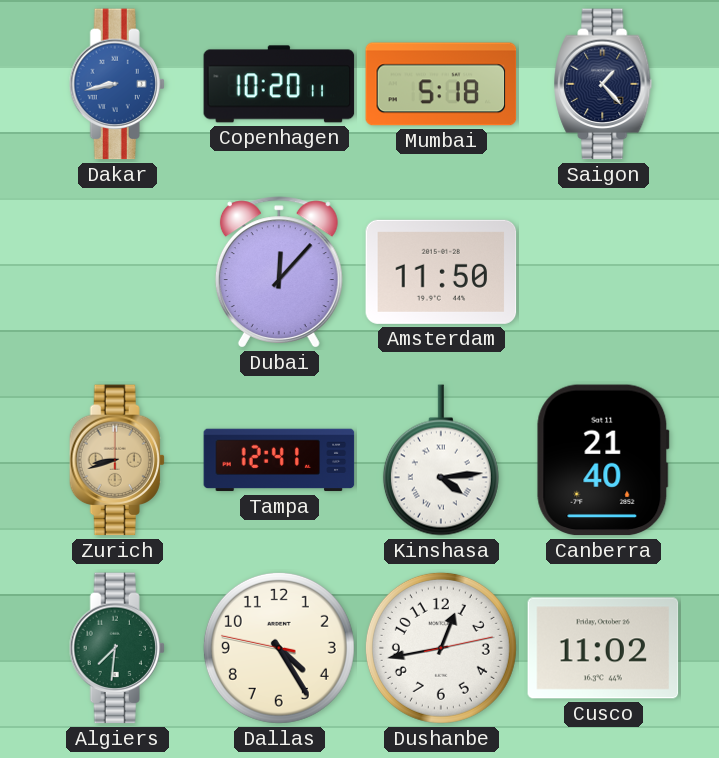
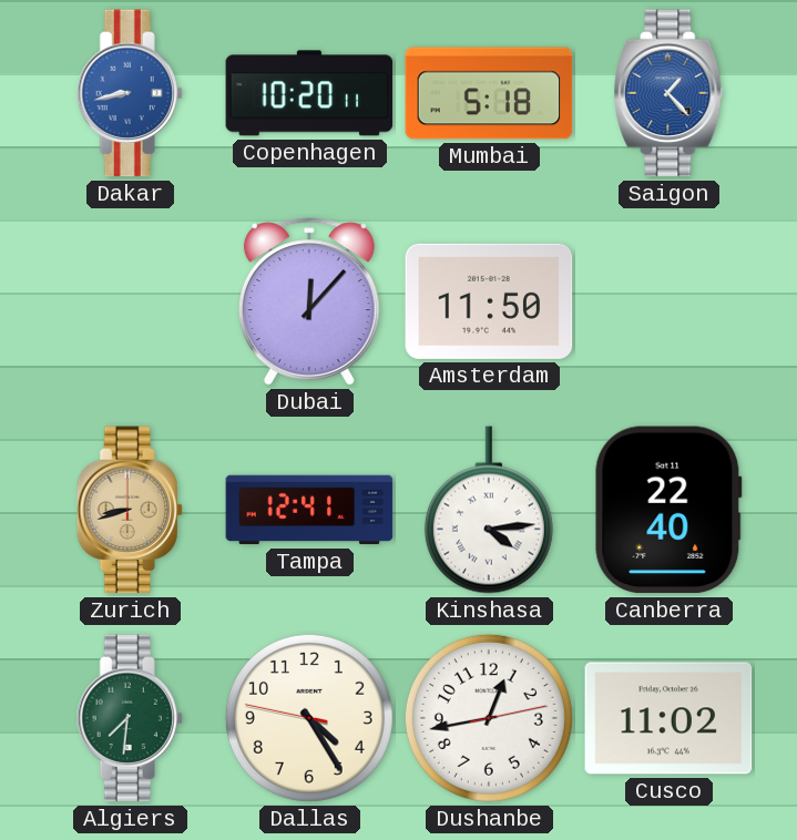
Saigon dial: navy -> blue
Canberra: 21:40 -> 22:40
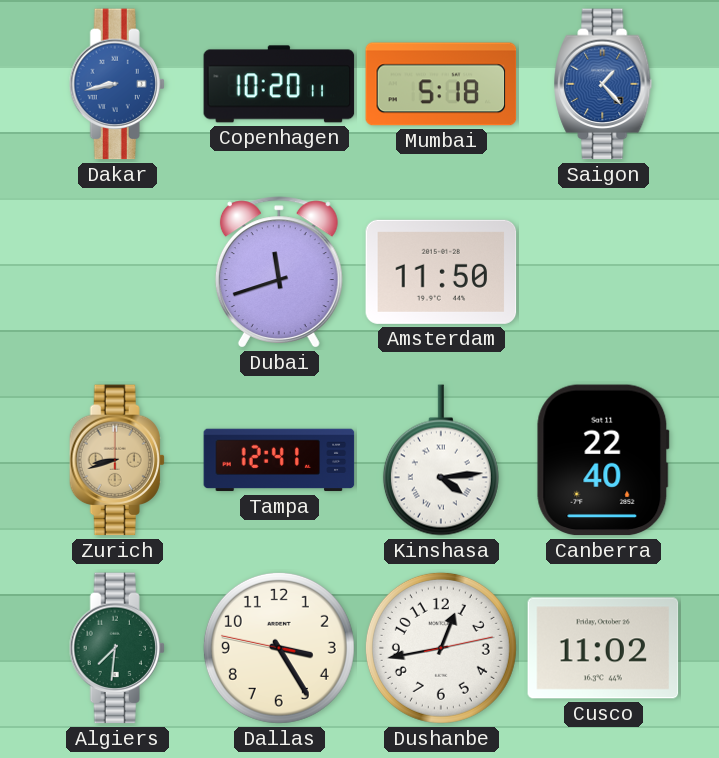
Dubai: 12:07 -> 11:42
Dallas: 4:24 -> 3:24
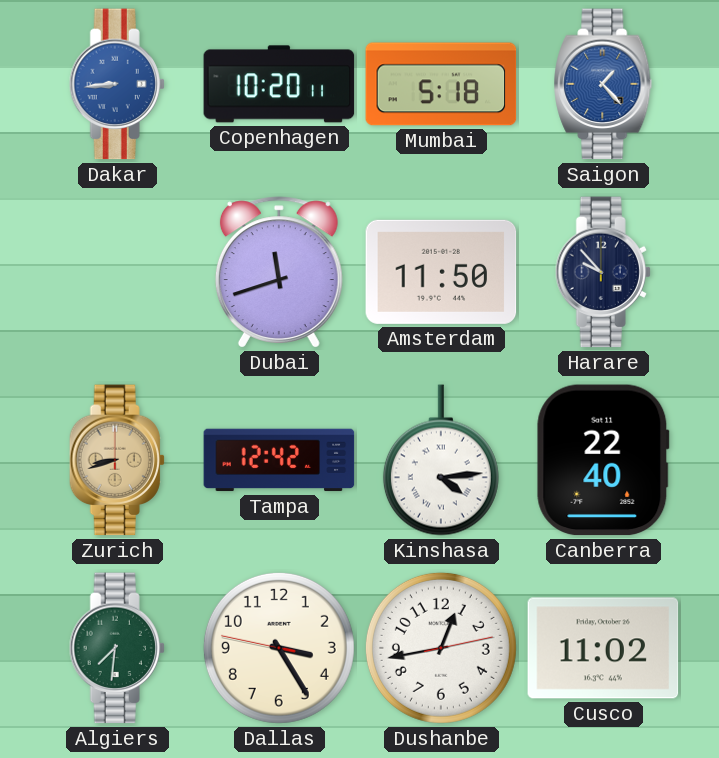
Dakar: 8:43 -> 8:44
Harare: none -> 9:53
Tampa: 12:41 -> 12:42
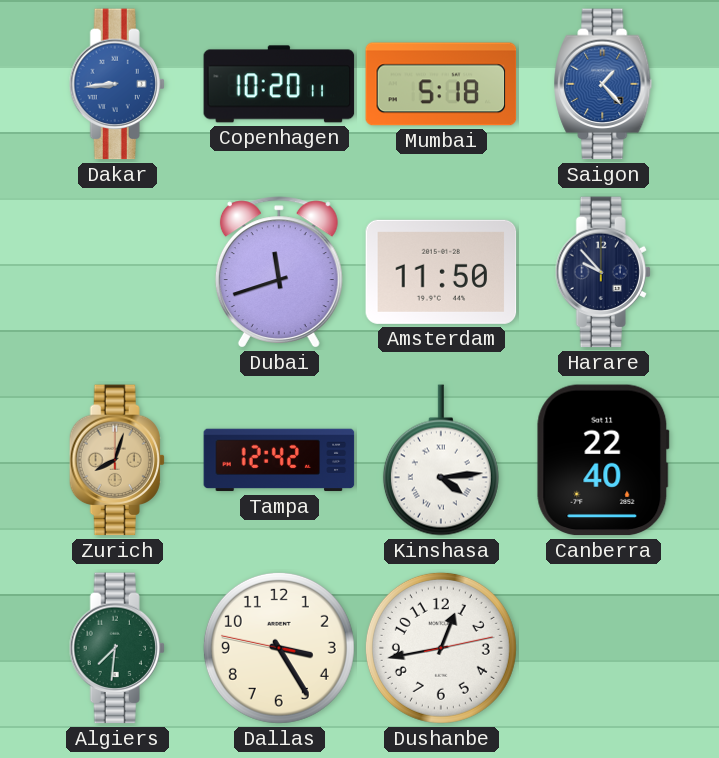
Zurich: 8:42 -> 8:03
Cusco: 11:02 -> none
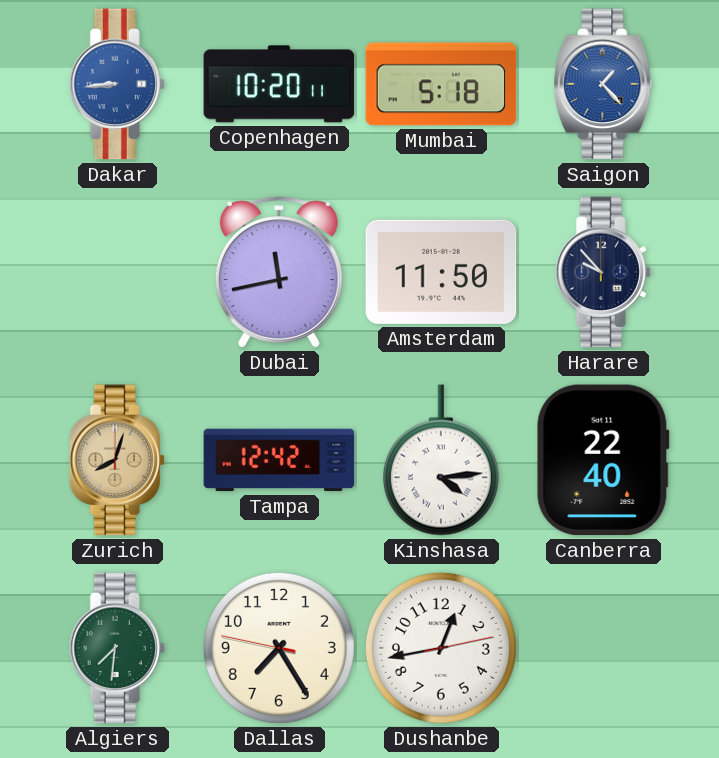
Dubai: 11:42 -> 11:43
Dallas: 3:24 -> 7:24
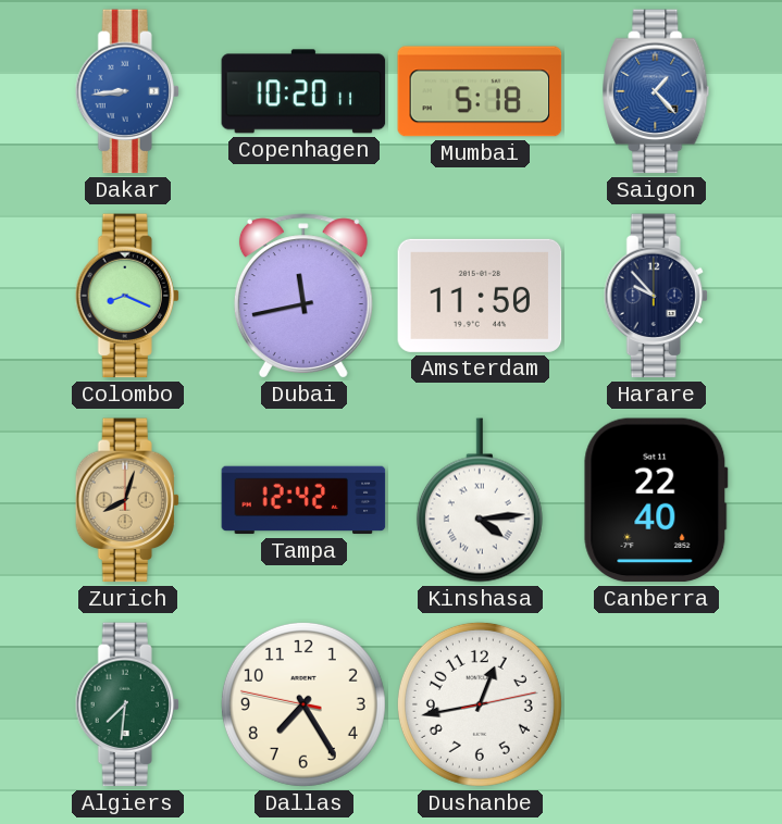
Colombo: none -> 8:19
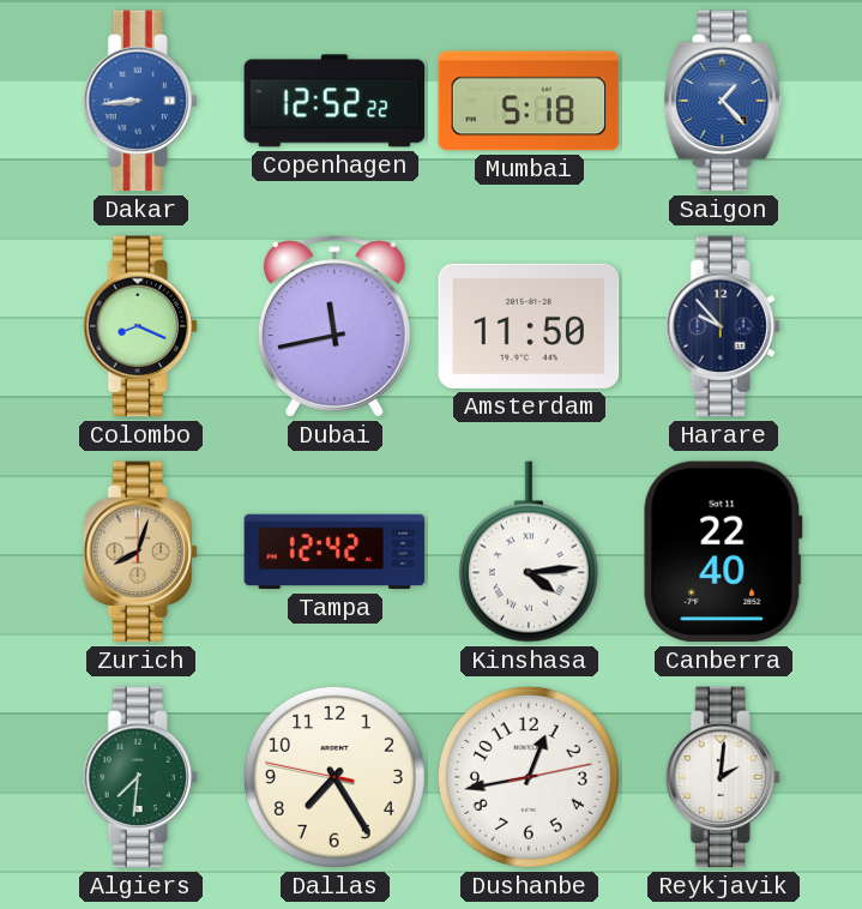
Copenhagen: 10:20 -> 12:52
Reykjavik: none -> 2:01
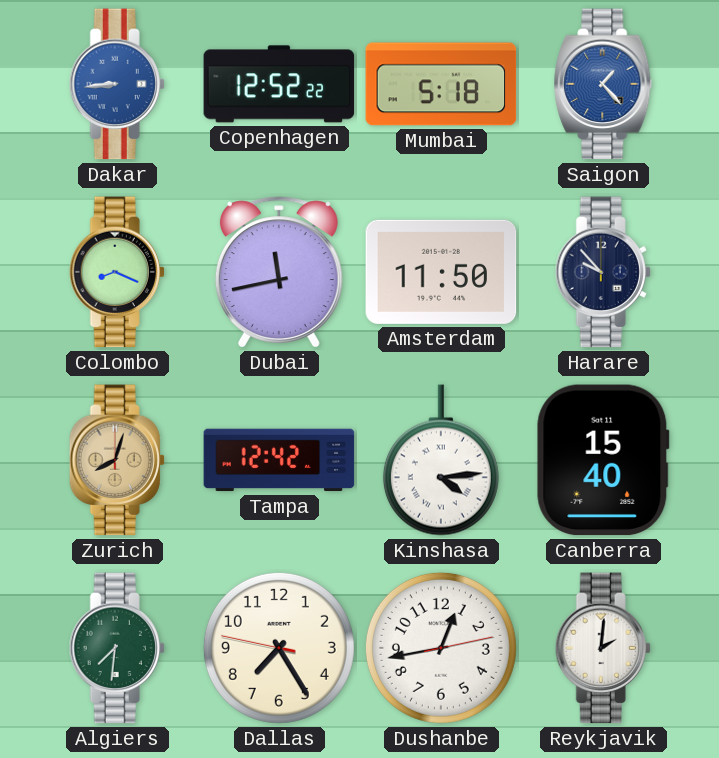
Canberra: 22:40 -> 15:40
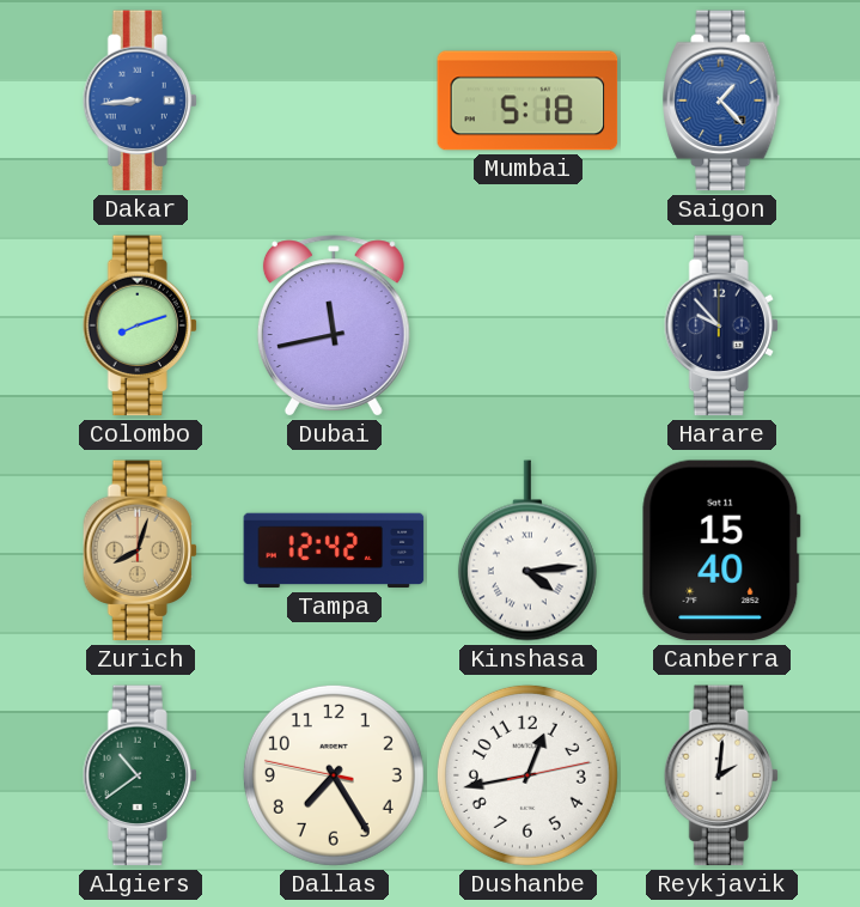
Copenhagen: 12:52 -> none
Colombo: 8:19 -> 8:12
Amsterdam: 11:50 -> none
Algiers: 7:31 -> 10:39
